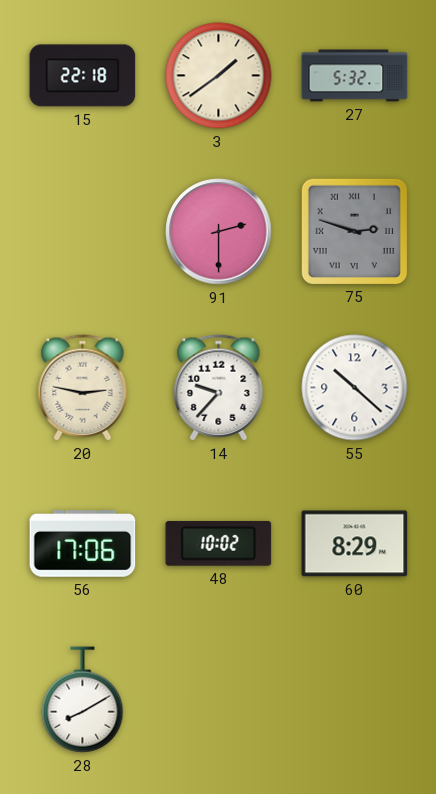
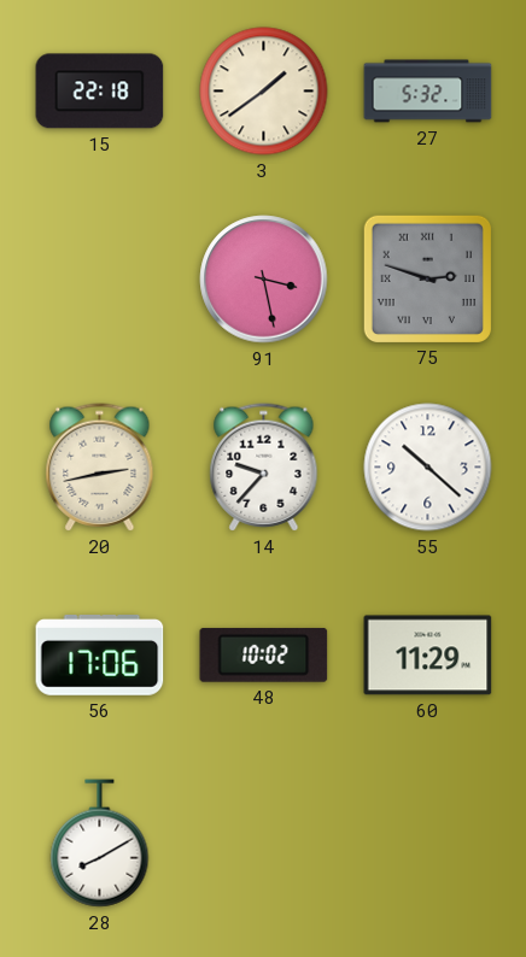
91: 2:30 -> 3:28
20: 2:47 -> 2:43
60: 8:29 -> 11:29
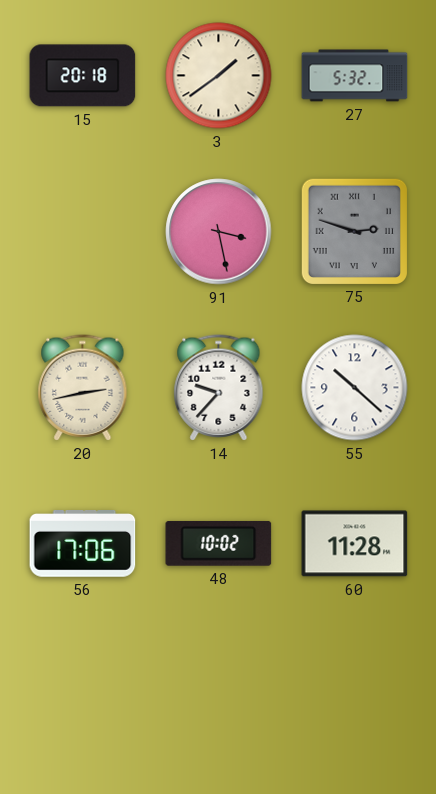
15: 22:18 -> 20:18
60: 11:29 -> 11:28
28: 8:10 -> none
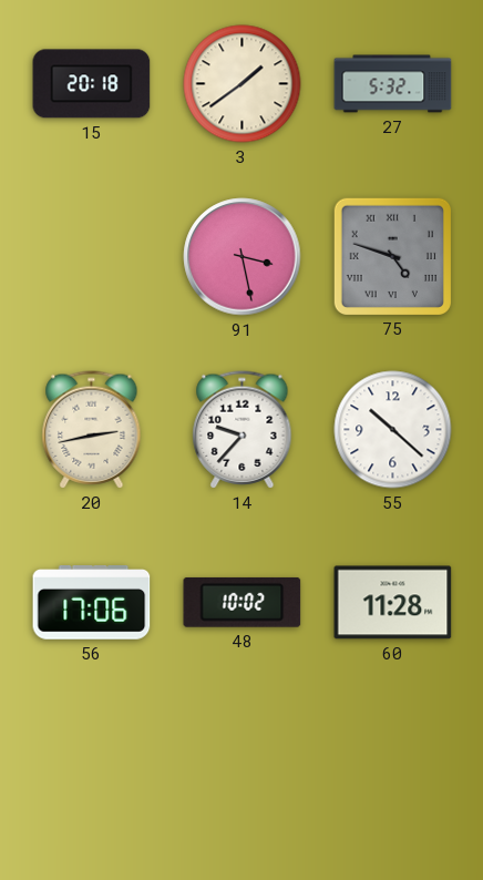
75: 2:48 -> 4:48
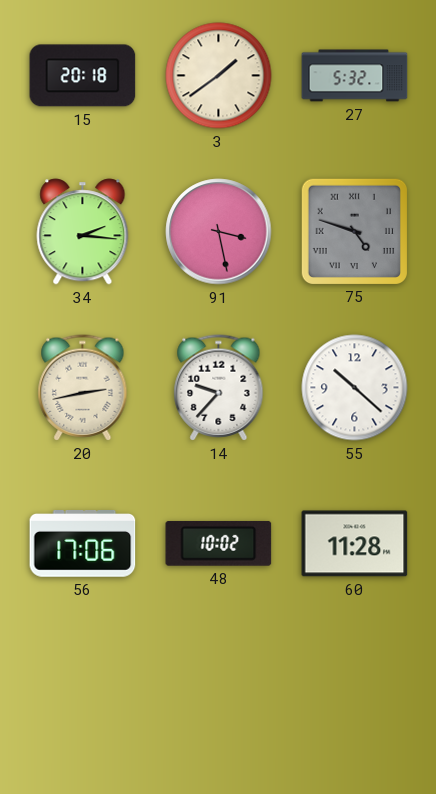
34: none -> 2:16
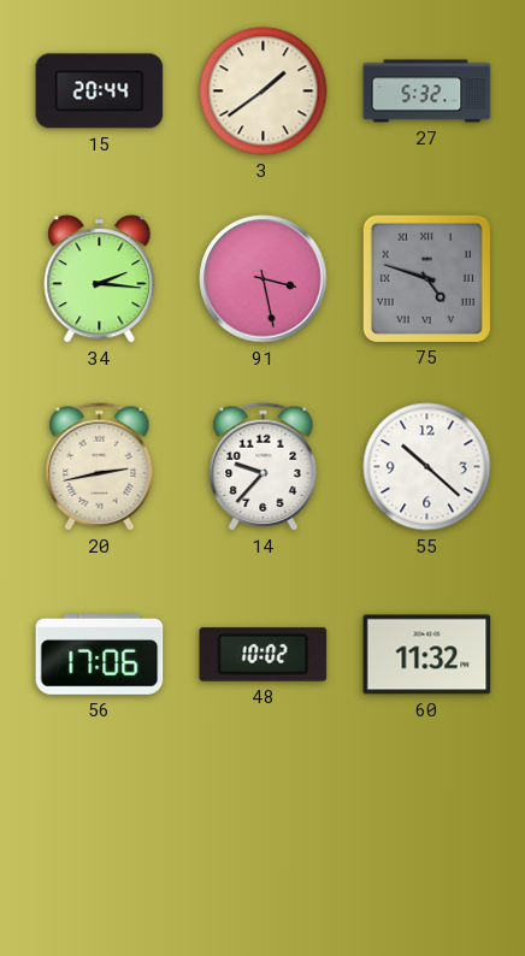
15: 20:18 -> 20:44
60: 11:28 -> 11:32
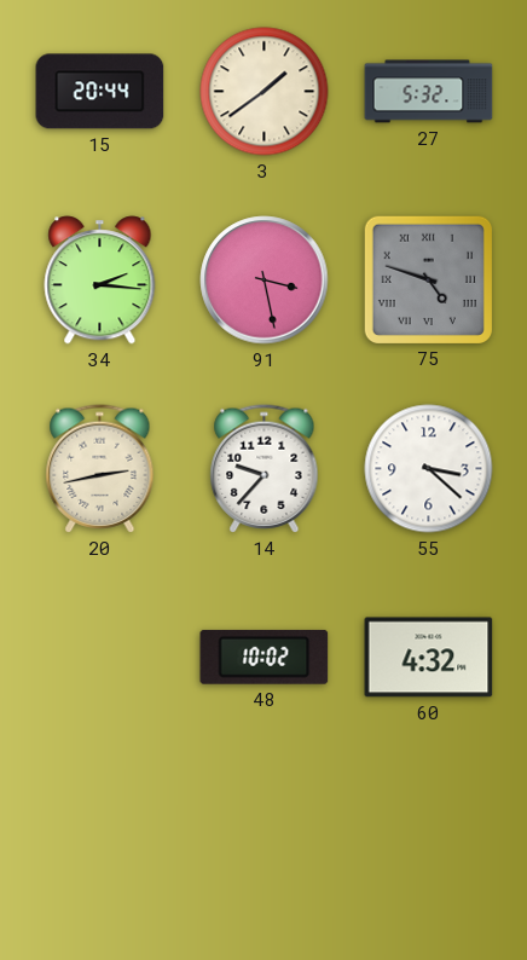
55: 10:22 -> 3:22
56: 17:06 -> none
60: 11:32 -> 4:32
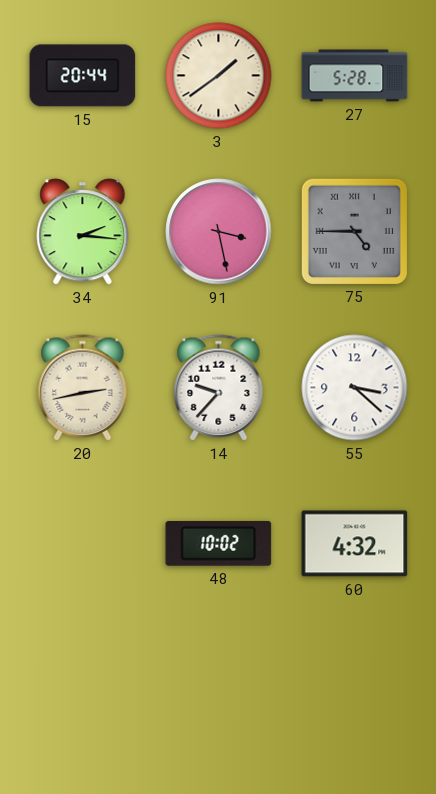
27: 5:32 -> 5:28
75: 4:48 -> 4:45
